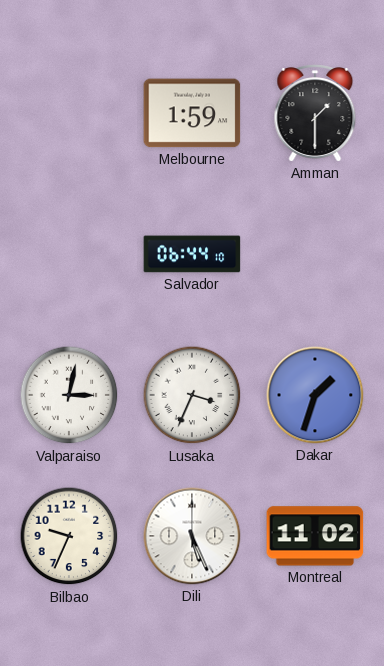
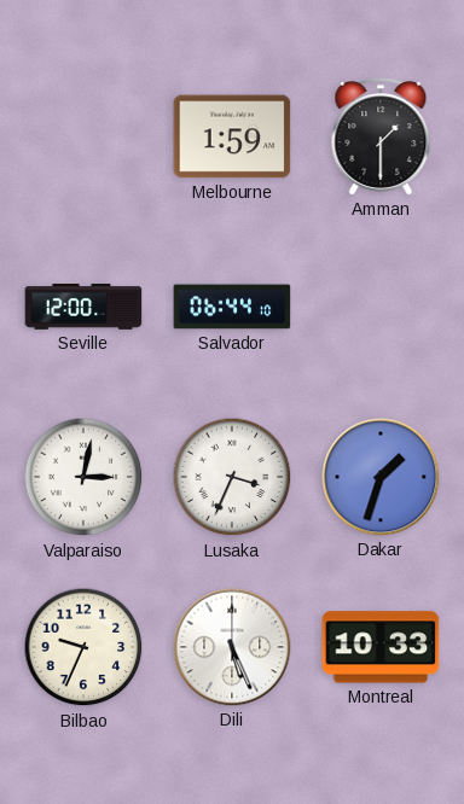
Seville: none -> 12:00
Montreal: 11:02 -> 10:33
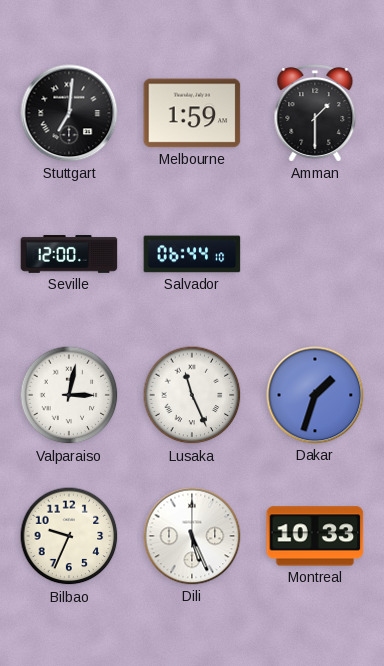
Stuttgart: none -> 7:01
Lusaka: 3:34 -> 11:26
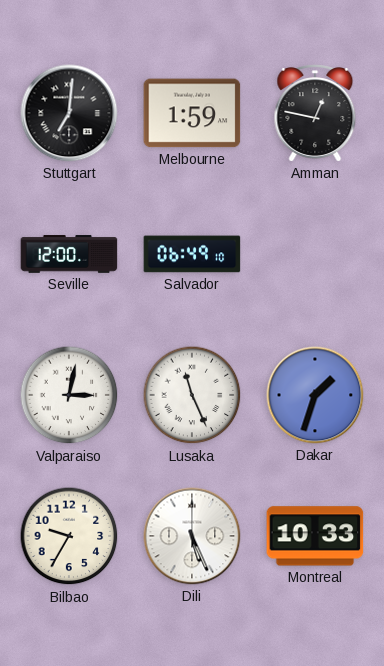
Amman: 1:30 -> 12:47
Salvador: 06:44 -> 06:49
Bilbao: 9:34 -> 9:35
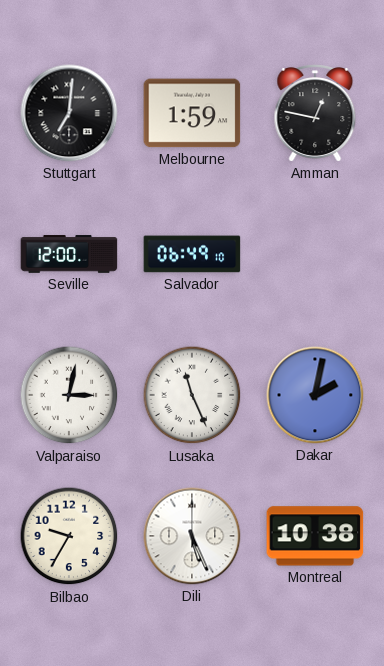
Dakar: 1:33 -> 2:02
Montreal: 10:33 -> 10:38
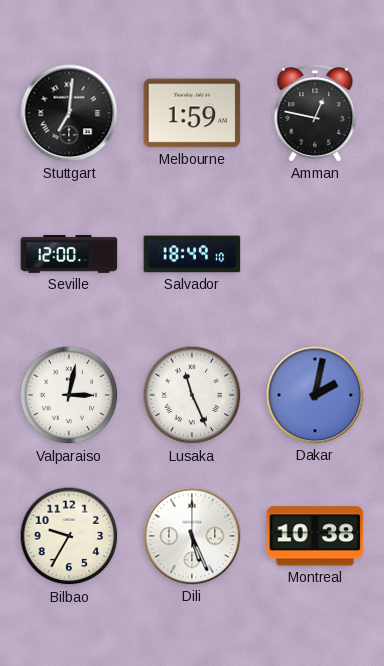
Salvador: 06:49 -> 18:49
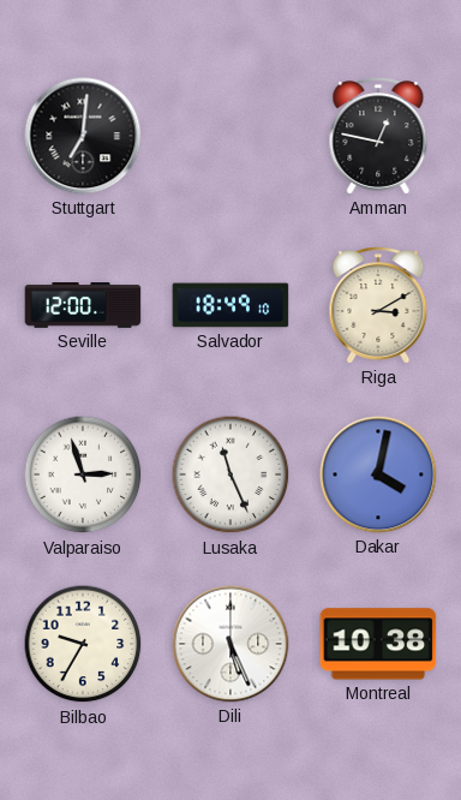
Melbourne: 1:59 -> none
Riga: none -> 3:10
Valparaiso: 3:02 -> 2:57
Dakar: 2:02 -> 4:02
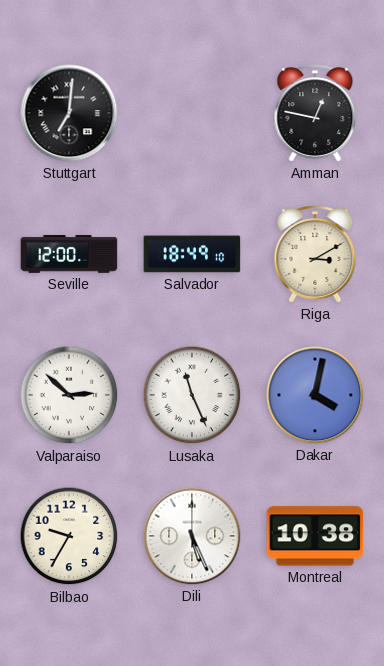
Valparaiso: 2:57 -> 2:52
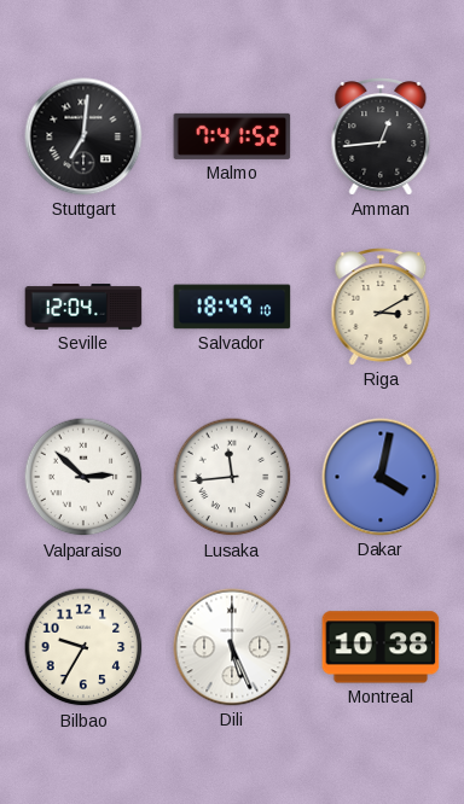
Malmo: none -> 7:41
Amman: 12:47 -> 12:44
Seville: 12:00 -> 12:04
Lusaka: 11:26 -> 11:44
